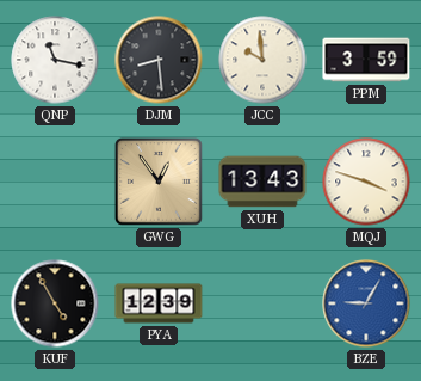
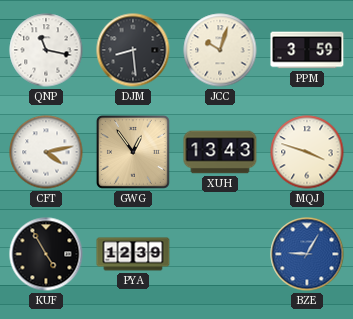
JCC: 9:59 -> 10:03
CFT: none -> 4:13
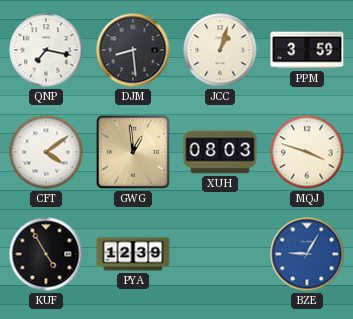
QNP: 11:17 -> 7:17
JCC: 10:03 -> 1:03
CFT: 4:13 -> 4:09
GWG: 12:54 -> 12:59
XUH: 13:43 -> 08:03
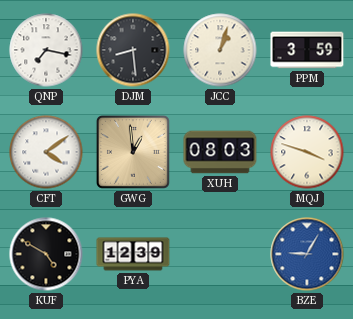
KUF: 4:55 -> 4:50
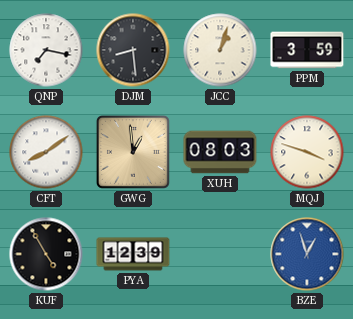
CFT: 4:09 -> 8:09
KUF: 4:50 -> 4:55
BZE: 9:05 -> 12:57
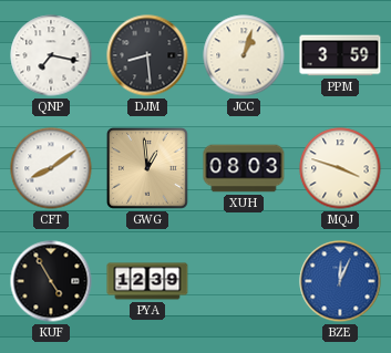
BZE: 12:57 -> 12:04
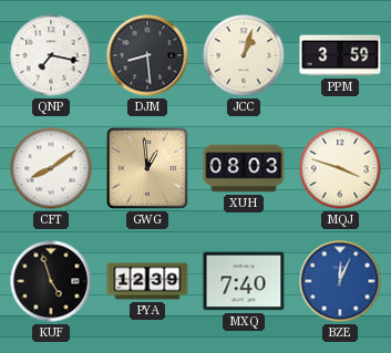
KUF: 4:55 -> 4:57
MXQ: none -> 7:40
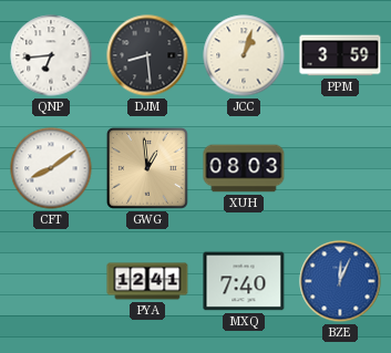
QNP: 7:17 -> 6:44
MQJ: 3:48 -> none
KUF: 4:57 -> none
PYA: 12:39 -> 12:41
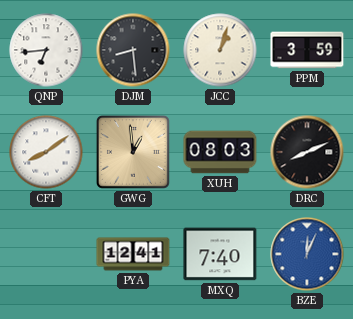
DRC: none -> 8:11
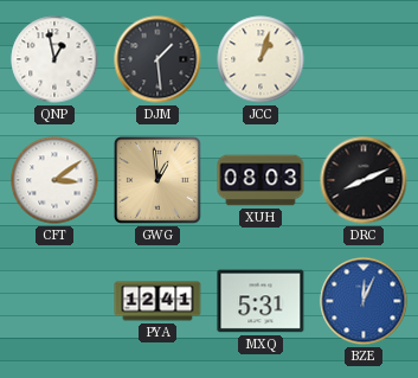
QNP: 6:44 -> 12:58
DJM: 8:29 -> 1:29
PPM: 3:59 -> none
CFT: 8:09 -> 3:09
MXQ: 7:40 -> 5:31
